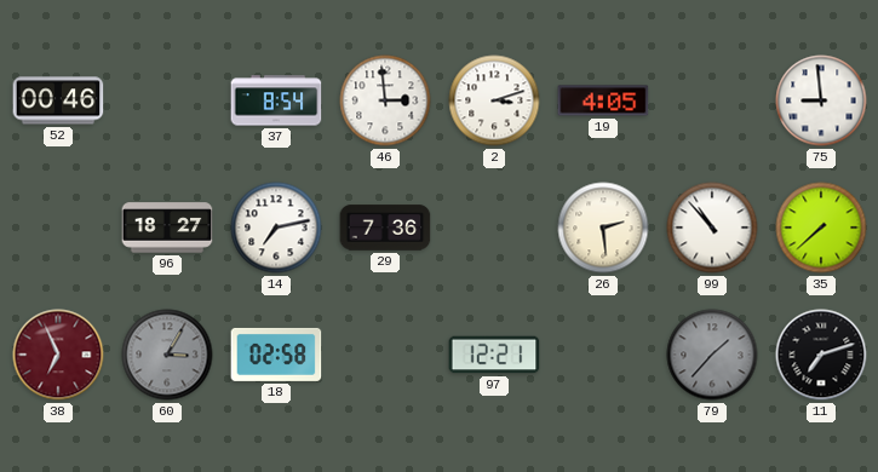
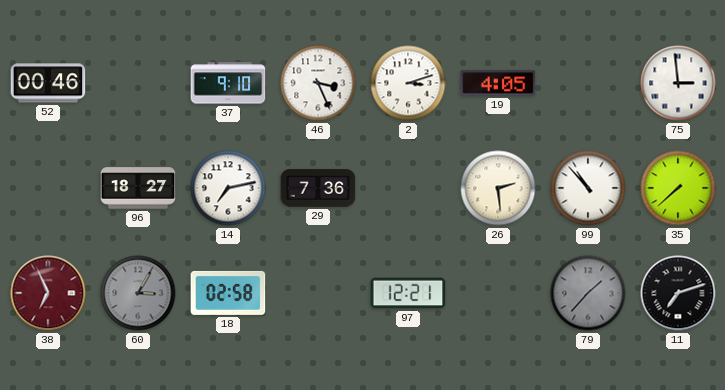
37: 8:54 -> 9:10
46: 2:59 -> 3:26
75: 8:59 -> 2:59
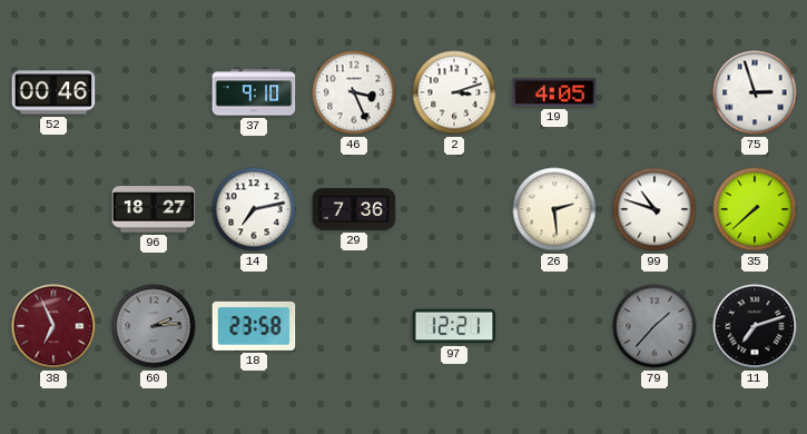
75: 2:59 -> 2:57
99: 10:53 -> 10:48
60: 3:05 -> 2:14
18: 02:58 -> 23:58
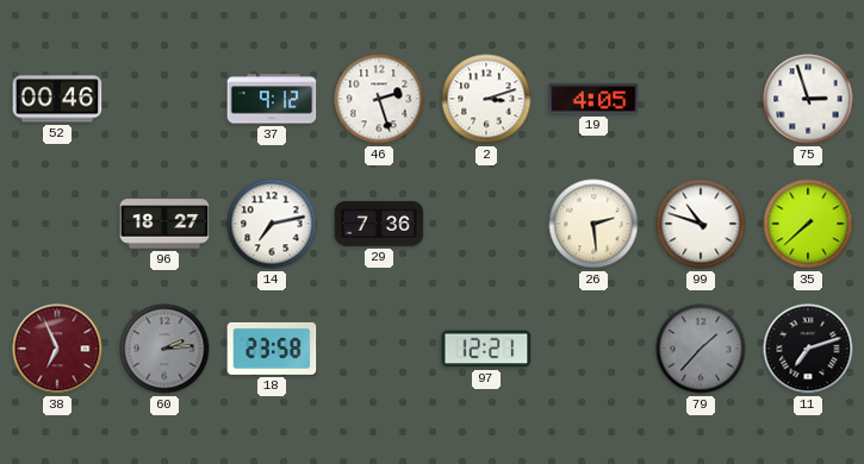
37: 9:10 -> 9:12
46: 3:26 -> 2:27
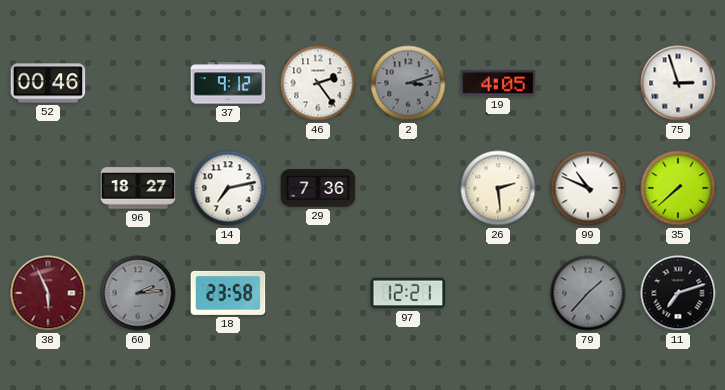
46: 2:27 -> 2:24
2 dial: white -> grey
99: 10:48 -> 10:49
38: 6:56 -> 5:56
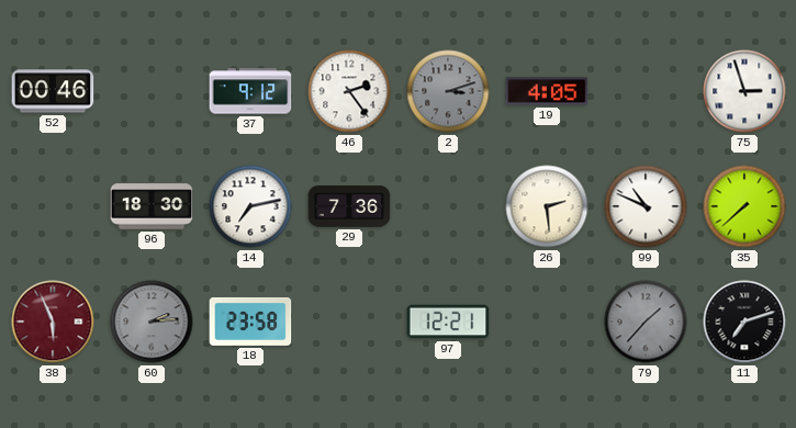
96: 18:27 -> 18:30
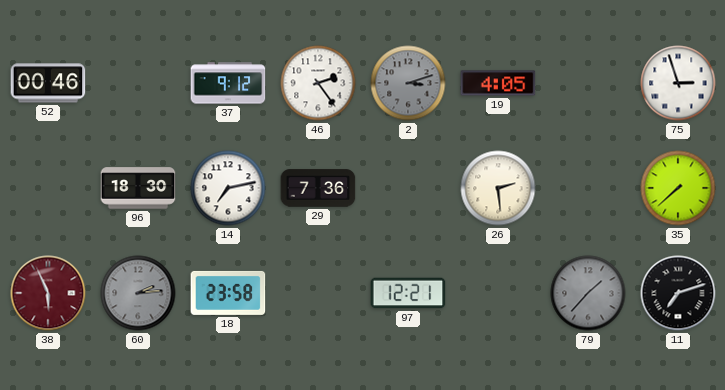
99: 10:49 -> none
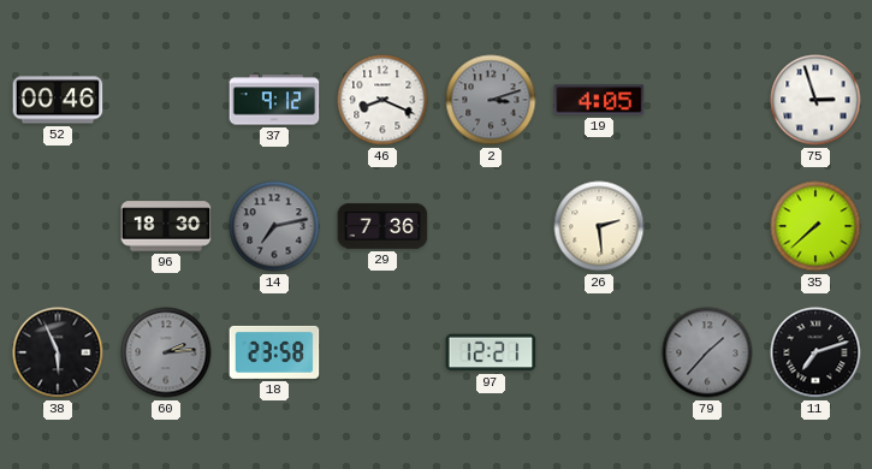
46: 2:24 -> 8:19
14 dial: white -> grey
38 dial: burgundy -> black
